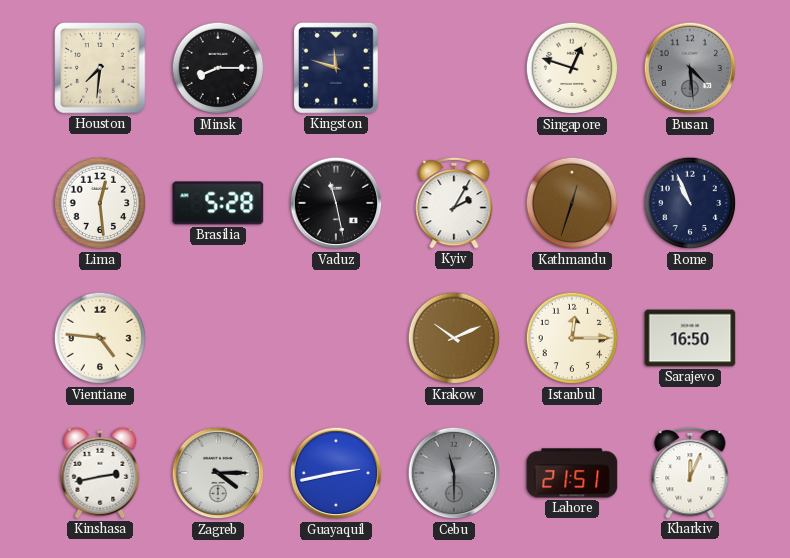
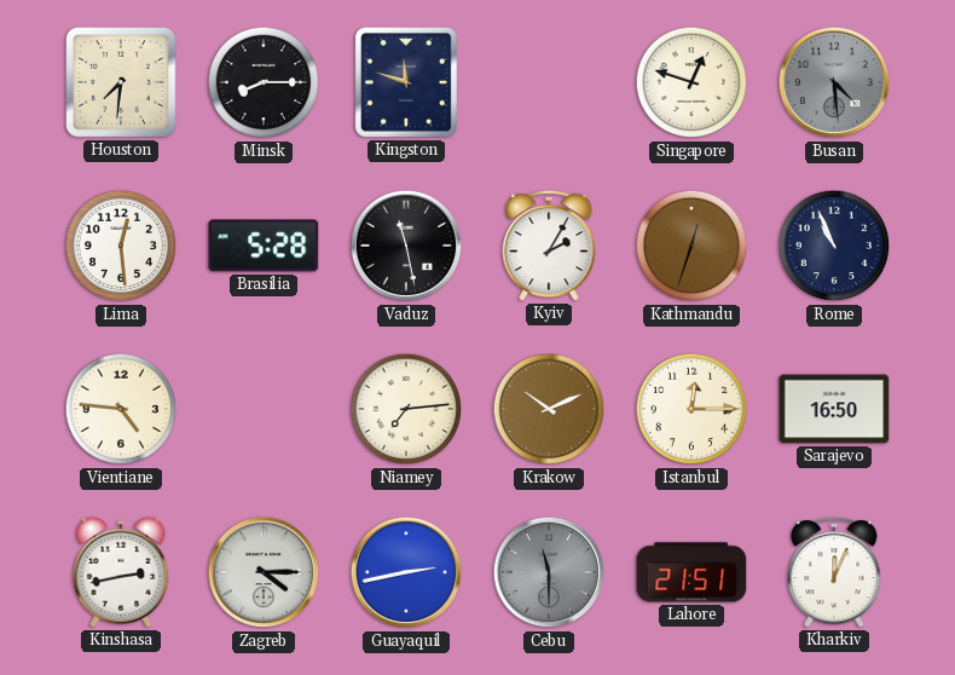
Niamey: none -> 7:14
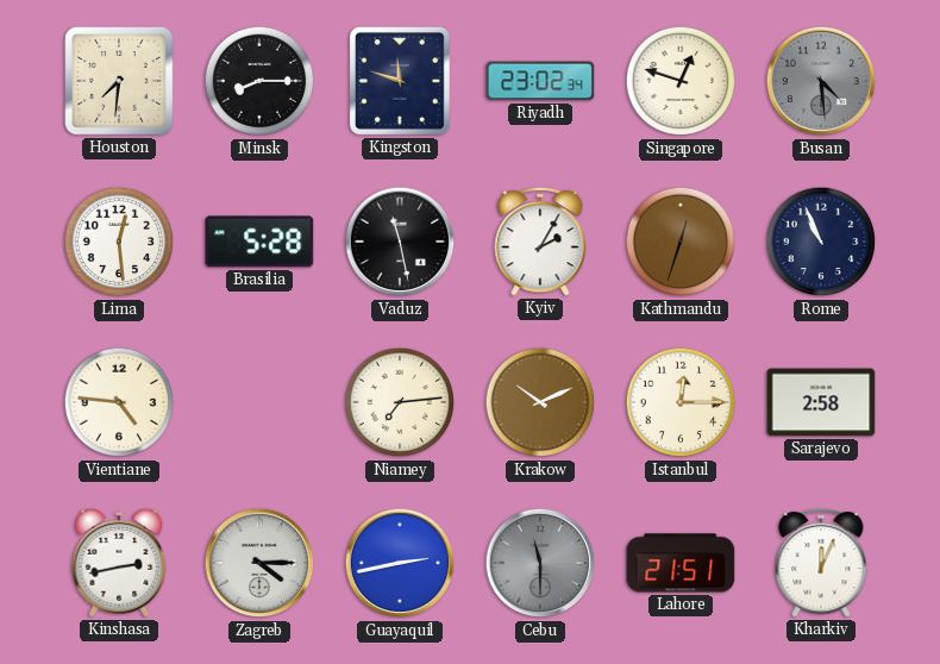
Riyadh: none -> 23:02
Sarajevo: 16:50 -> 2:58
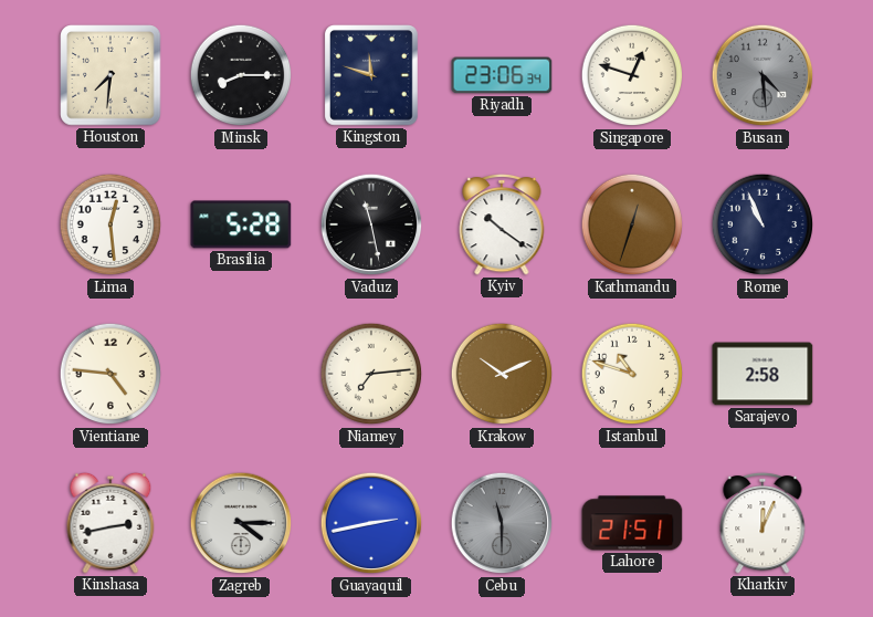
Riyadh: 23:02 -> 23:06
Kyiv: 2:05 -> 10:21
Istanbul: 12:15 -> 10:48
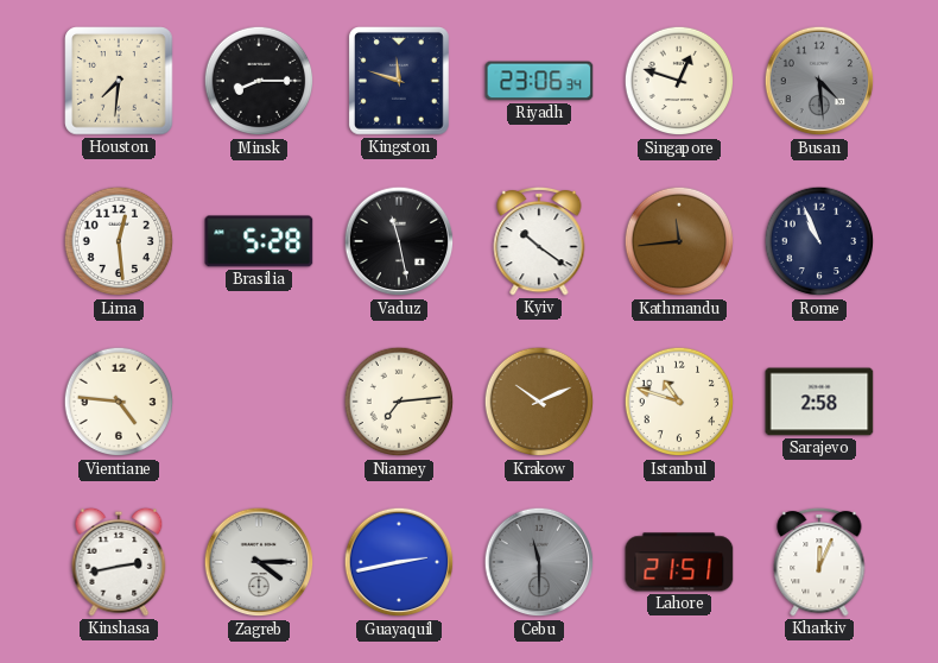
Kathmandu: 12:33 -> 11:44
